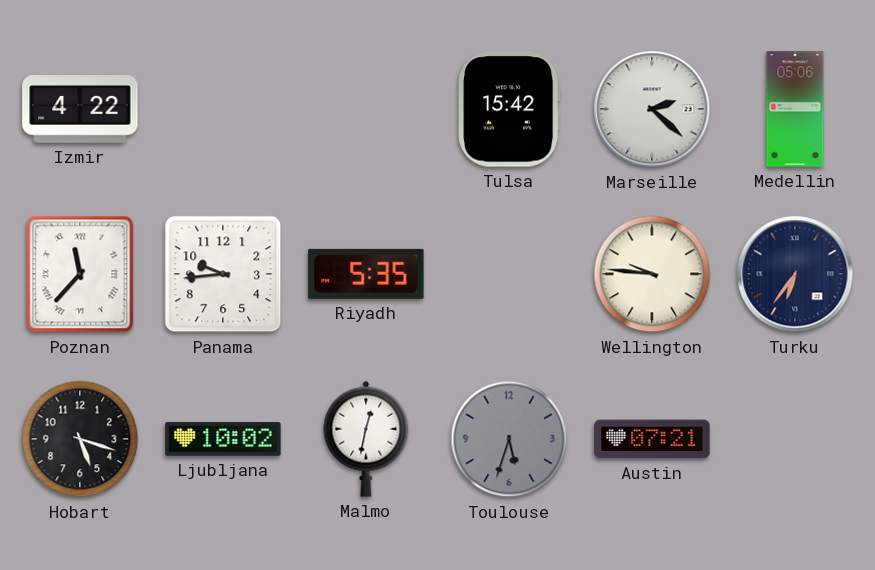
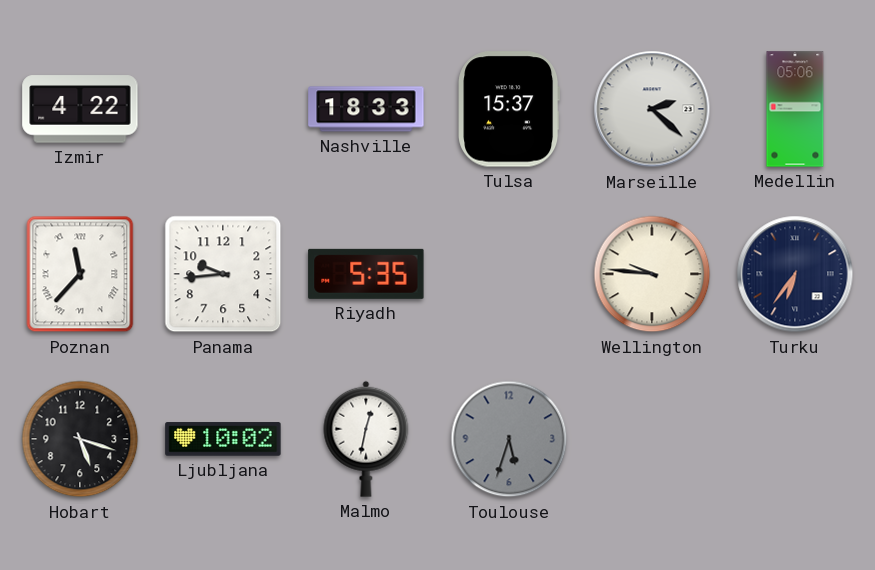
Nashville: none -> 18:33
Tulsa: 15:42 -> 15:37
Austin: 07:21 -> none
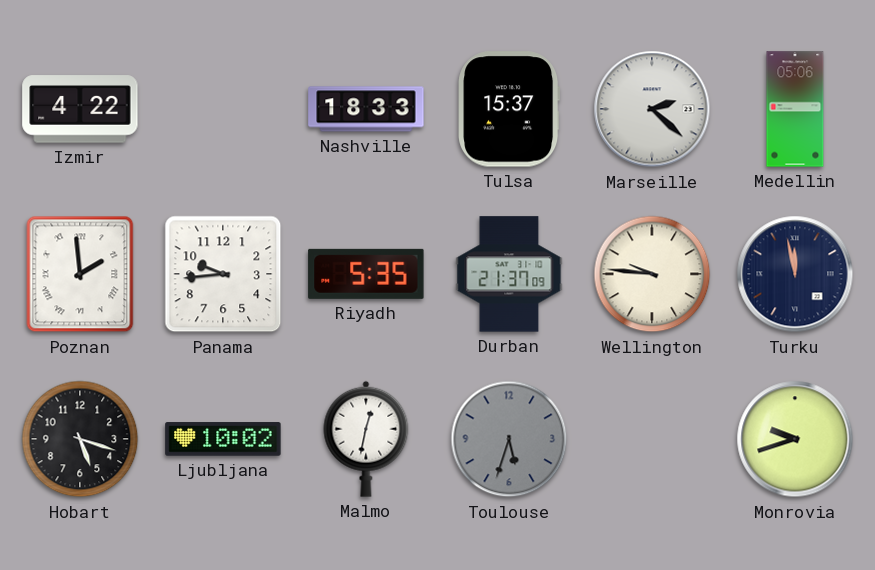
Poznan: 11:37 -> 1:59
Durban: none -> 21:37
Turku: 6:36 -> 11:58
Monrovia: none -> 9:42
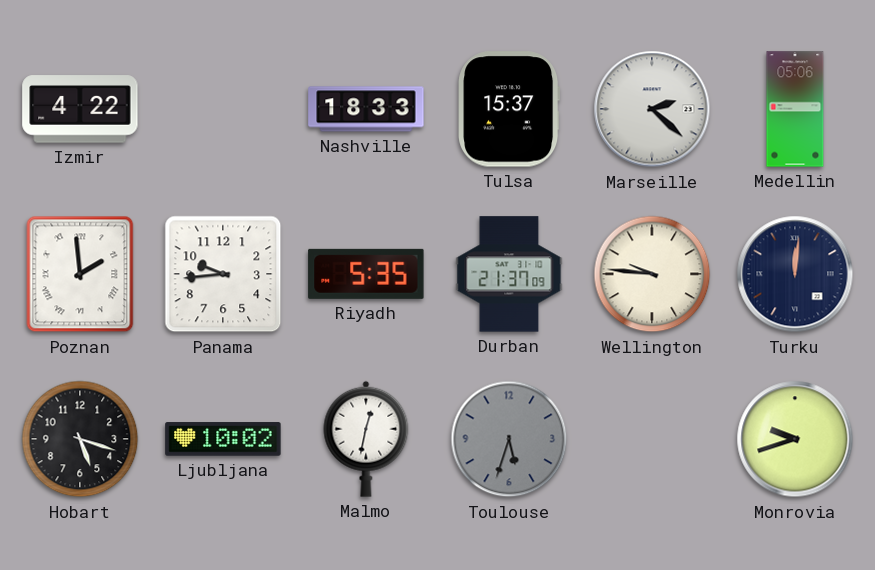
Turku: 11:58 -> 12:01
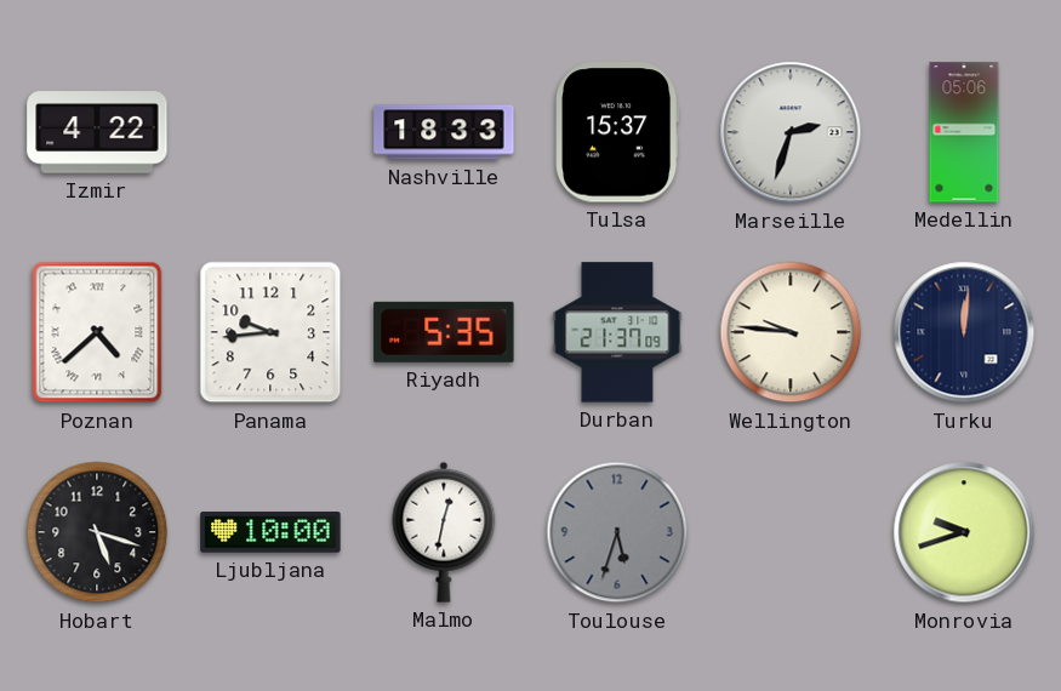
Marseille: 2:22 -> 2:33
Poznan: 1:59 -> 4:38
Ljubljana: 10:02 -> 10:00
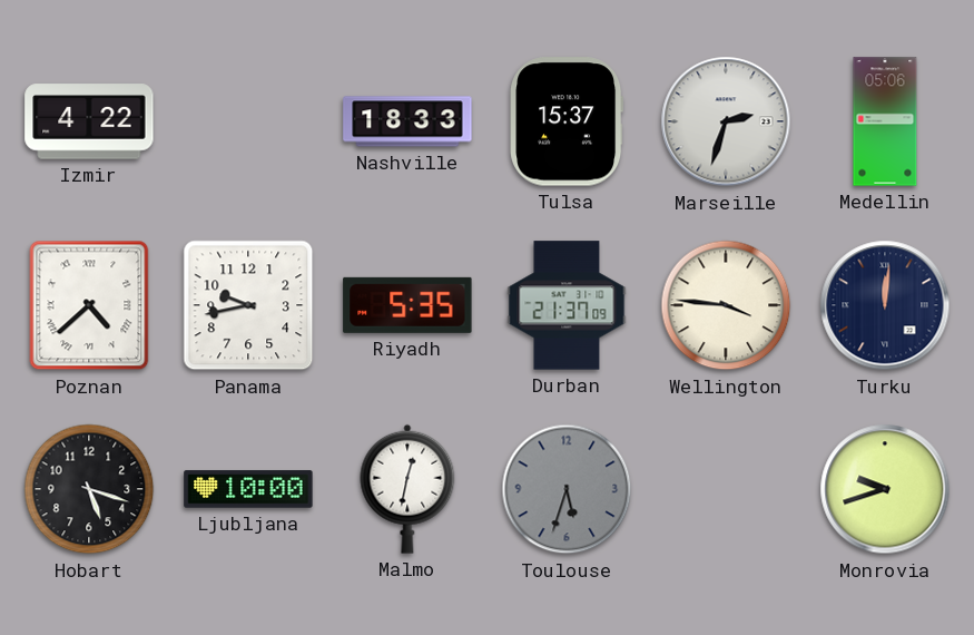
Panama: 9:44 -> 9:43
Wellington: 9:46 -> 3:46
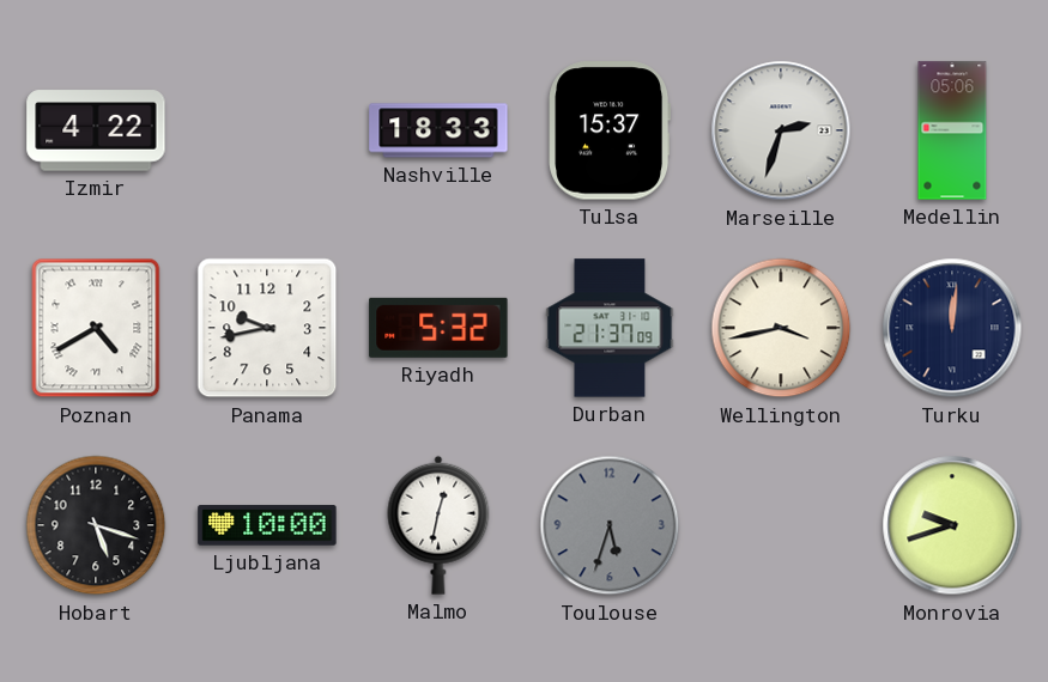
Poznan: 4:38 -> 4:40
Riyadh: 5:35 -> 5:32
Wellington: 3:46 -> 3:43
